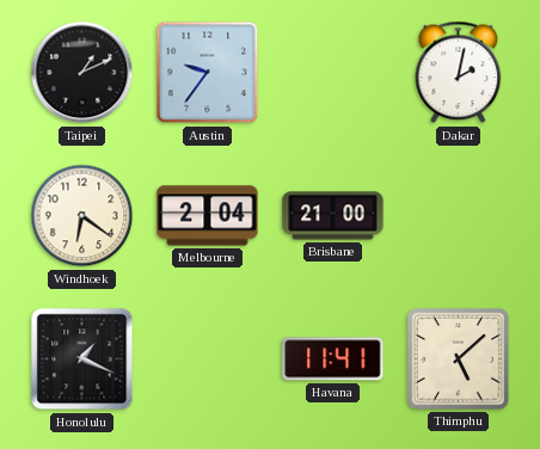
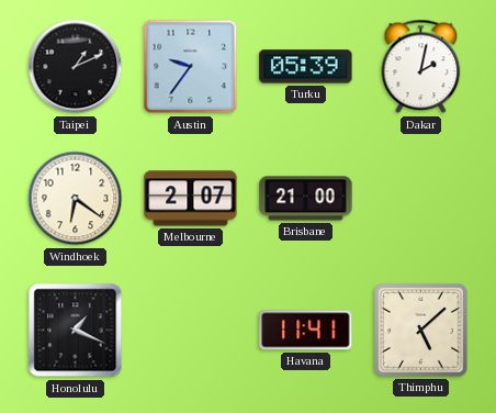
Turku: none -> 05:39
Melbourne: 2:04 -> 2:07
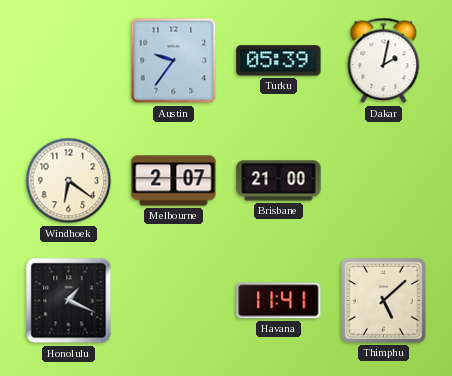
Taipei: 1:11 -> none
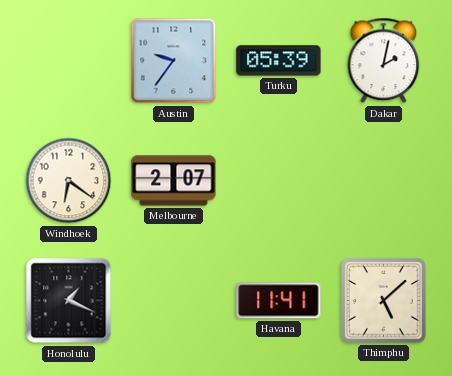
Brisbane: 21:00 -> none
